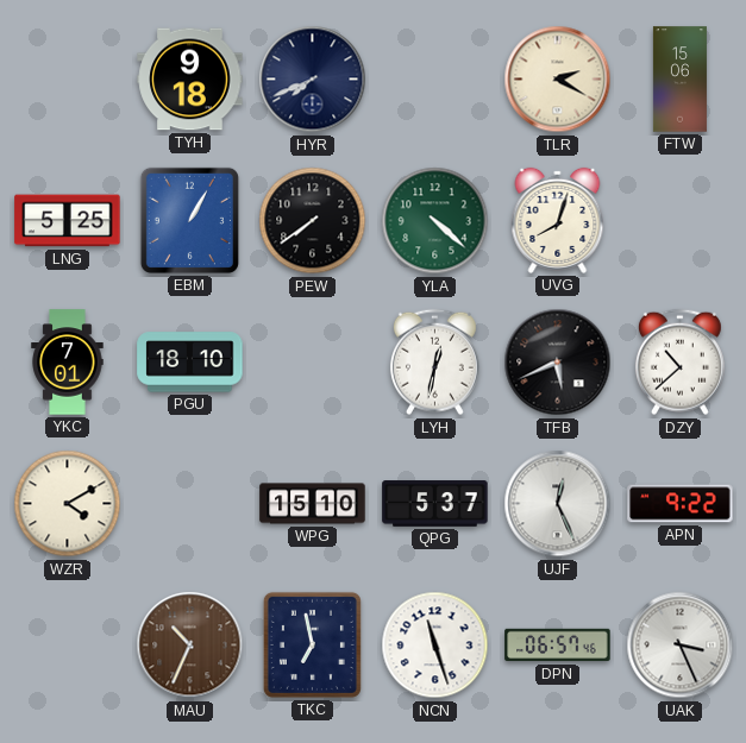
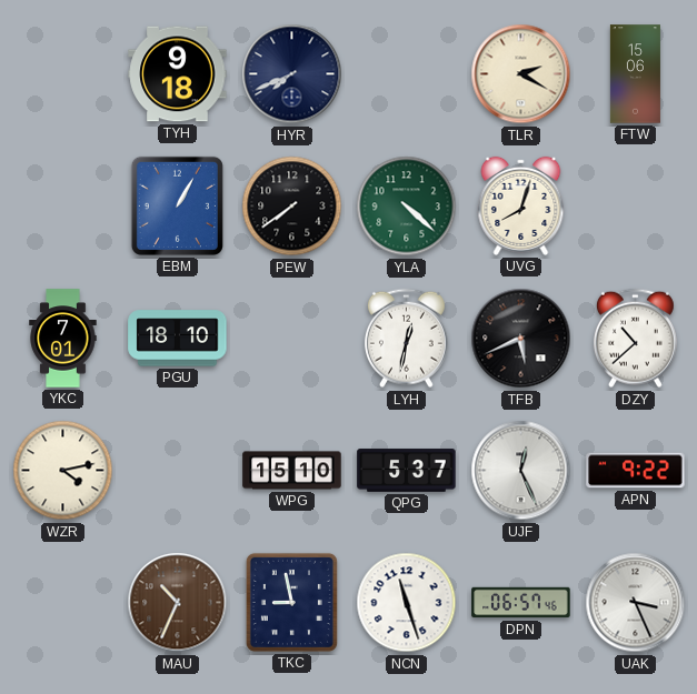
LNG: 5:25 -> none
WZR: 4:10 -> 4:13
TKC: 6:58 -> 8:58
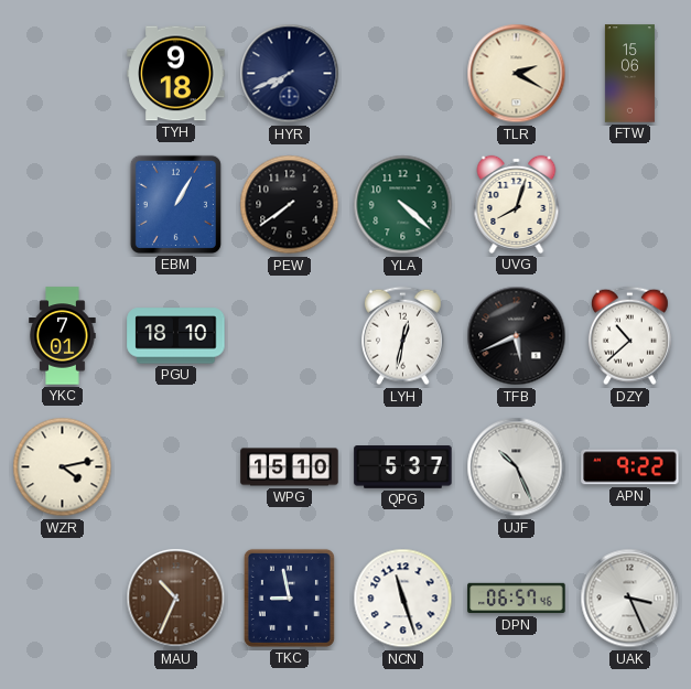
UJF: 12:26 -> 10:26
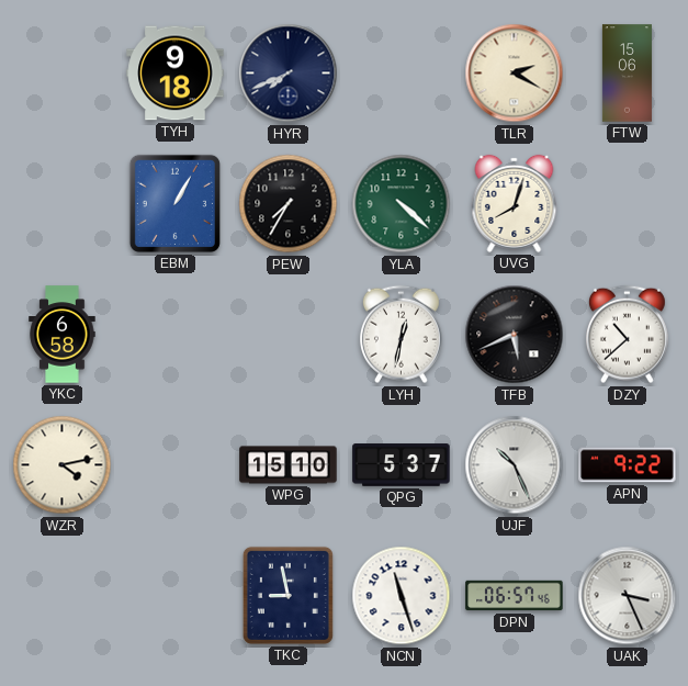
PEW: 7:39 -> 7:35
YKC: 7:01 -> 6:58
PGU: 18:10 -> none
MAU: 10:34 -> none
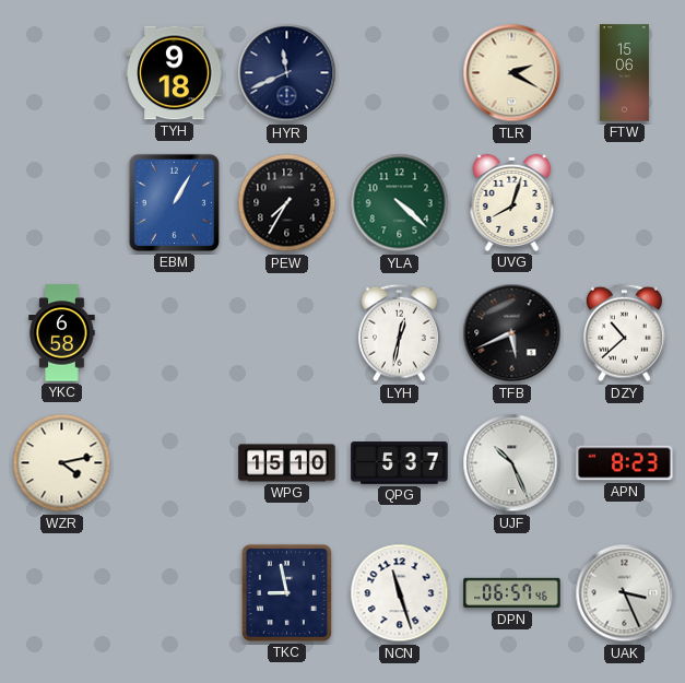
HYR: 7:41 -> 11:41
APN: 9:22 -> 8:23
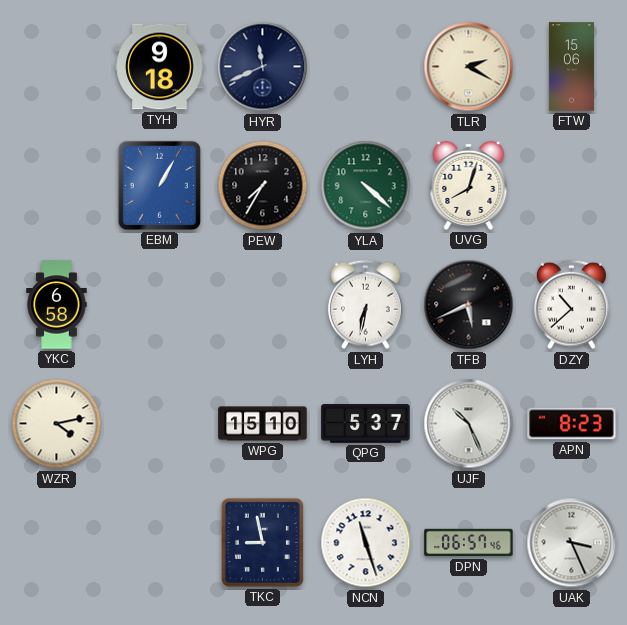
LYH: 12:32 -> 6:32
